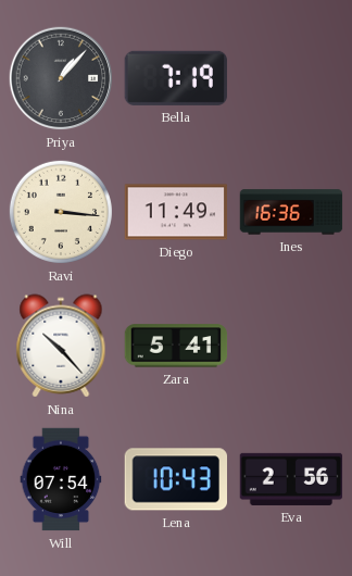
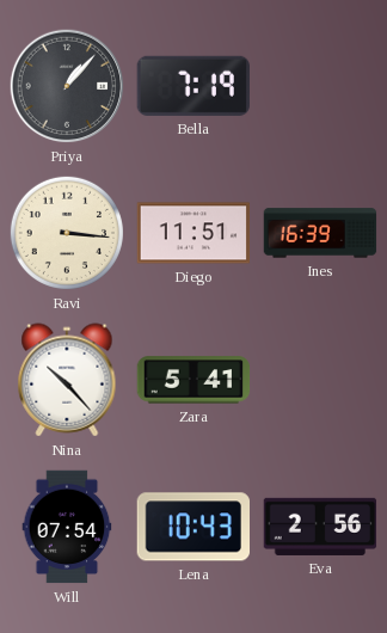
Diego: 11:49 -> 11:51
Ines: 16:36 -> 16:39
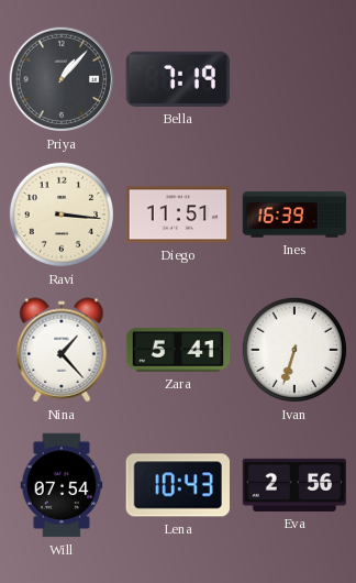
Nina: 10:23 -> 1:23
Ivan: none -> 6:33
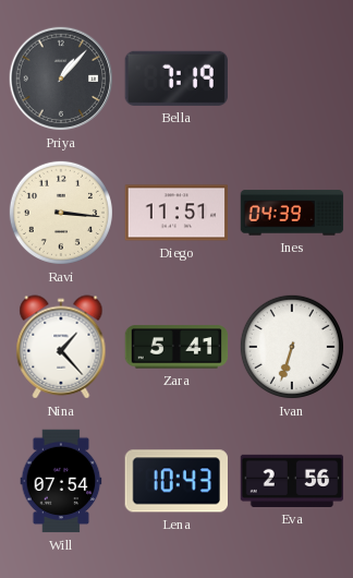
Ines: 16:39 -> 04:39
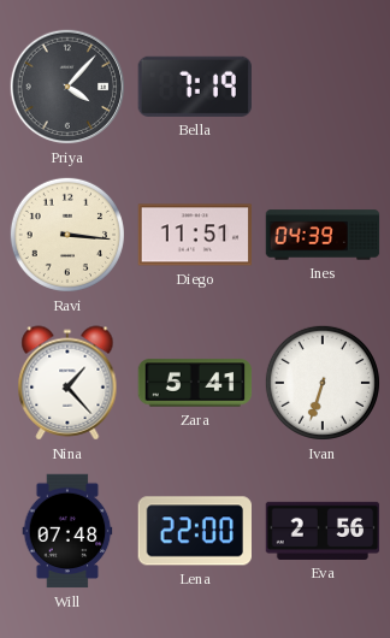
Priya: 1:07 -> 4:07
Will: 07:54 -> 07:48
Lena: 10:43 -> 22:00
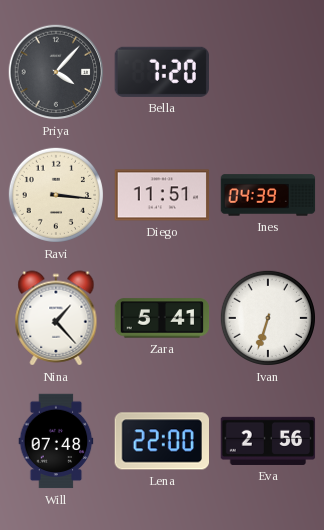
Bella: 7:19 -> 7:20
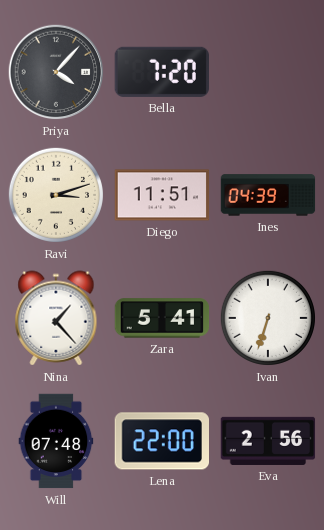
Ravi: 3:16 -> 3:12
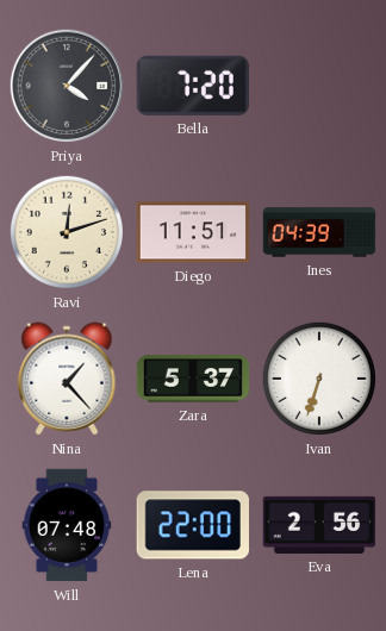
Ravi: 3:12 -> 12:12
Zara: 5:41 -> 5:37
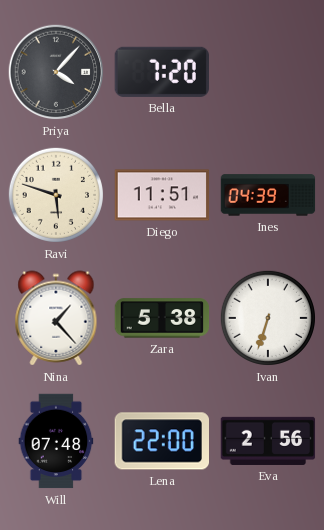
Ravi: 12:12 -> 5:48
Zara: 5:37 -> 5:38
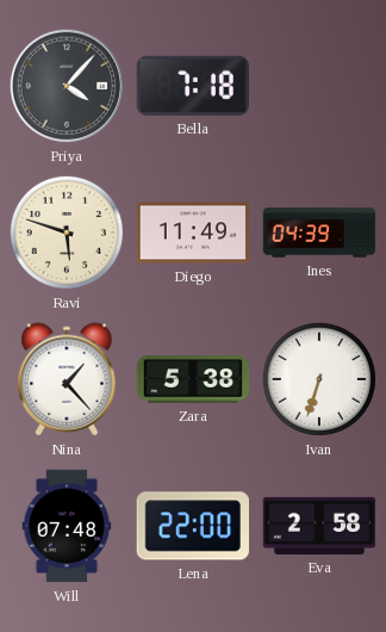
Bella: 7:20 -> 7:18
Diego: 11:51 -> 11:49
Eva: 2:56 -> 2:58
